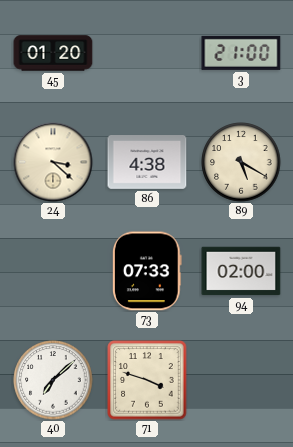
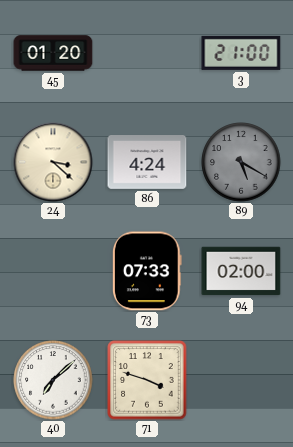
86: 4:38 -> 4:24
89 dial: cream -> grey
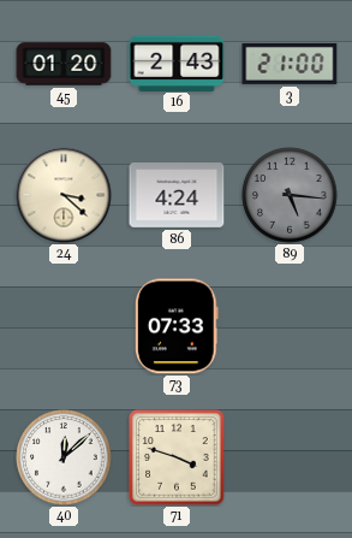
16: none -> 2:43
89: 5:20 -> 5:16
94: 02:00 -> none
40: 7:08 -> 12:08
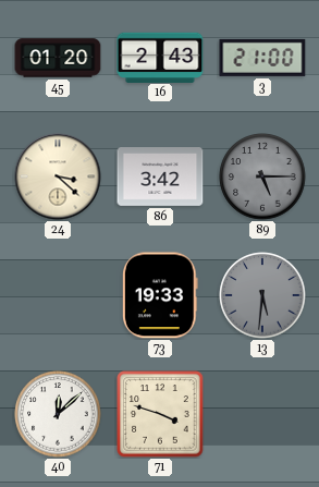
86: 4:24 -> 3:42
89: 5:16 -> 5:15
73: 07:33 -> 19:33
13: none -> 5:31
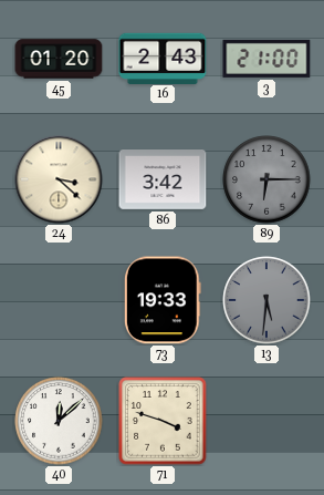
89: 5:15 -> 6:15
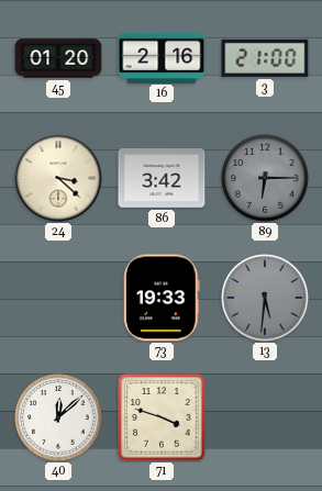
16: 2:43 -> 2:16
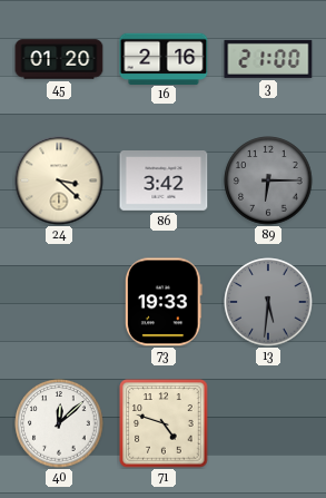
71: 3:48 -> 4:48
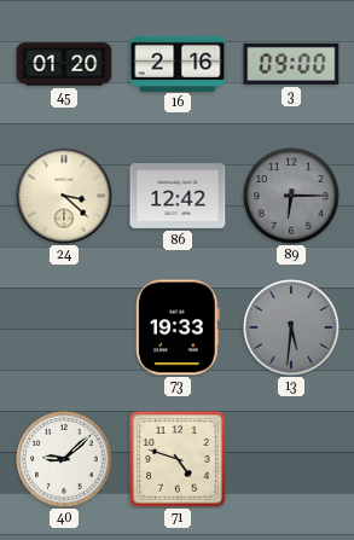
3: 21:00 -> 09:00
86: 3:42 -> 12:42
40: 12:08 -> 9:08
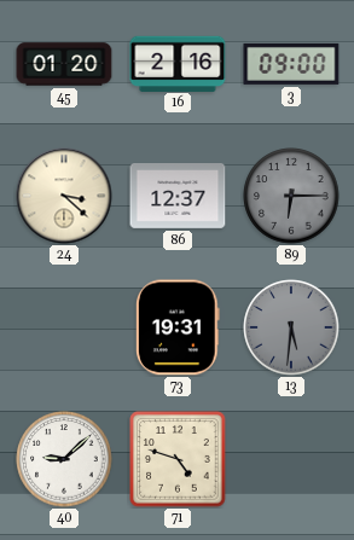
86: 12:42 -> 12:37
73: 19:33 -> 19:31
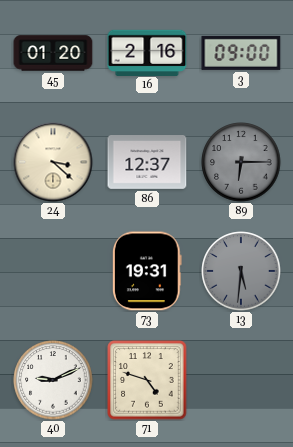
40: 9:08 -> 9:11
